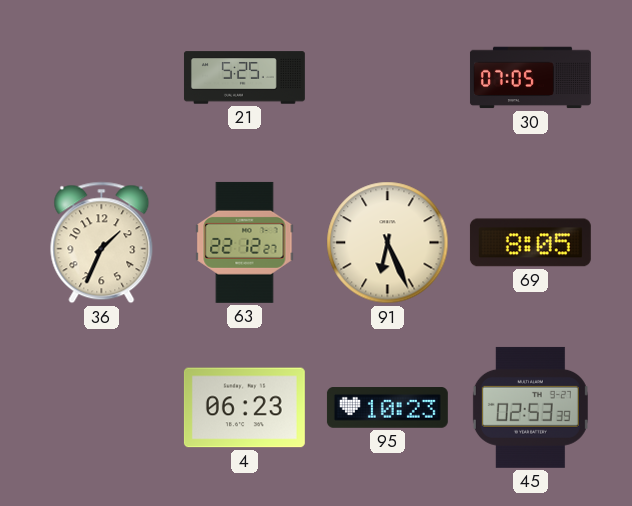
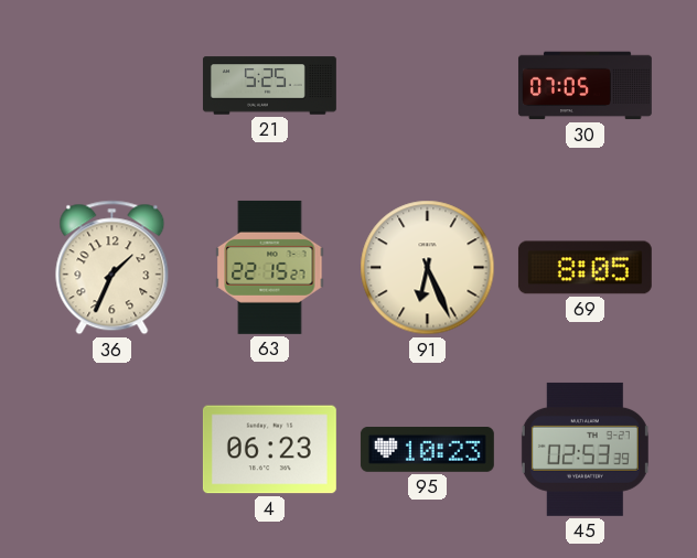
63: 22:12 -> 22:15
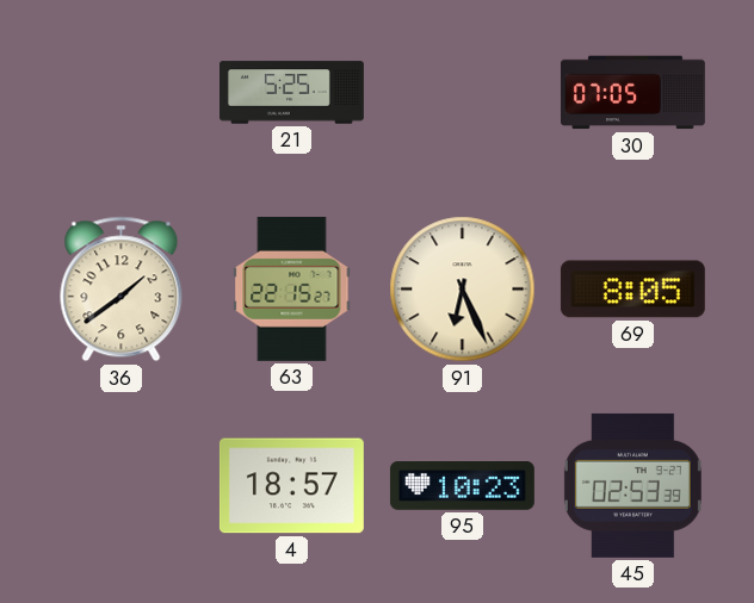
36: 1:34 -> 1:39
4: 06:23 -> 18:57
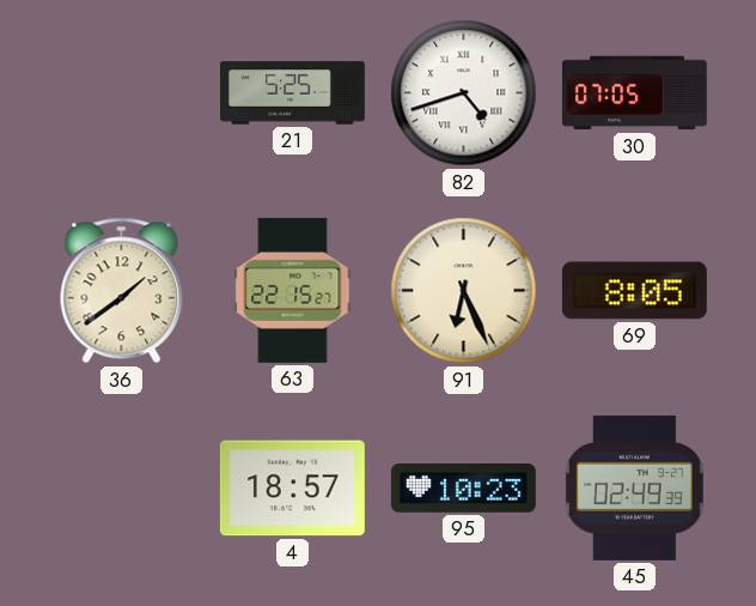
82: none -> 4:42
45: 02:53 -> 02:49
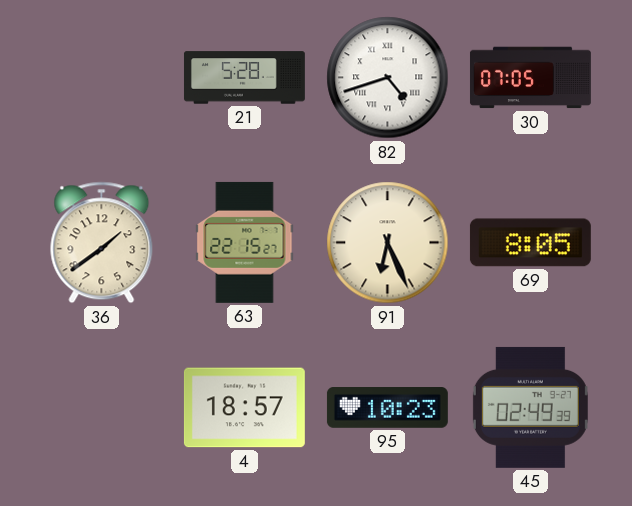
21: 5:25 -> 5:28
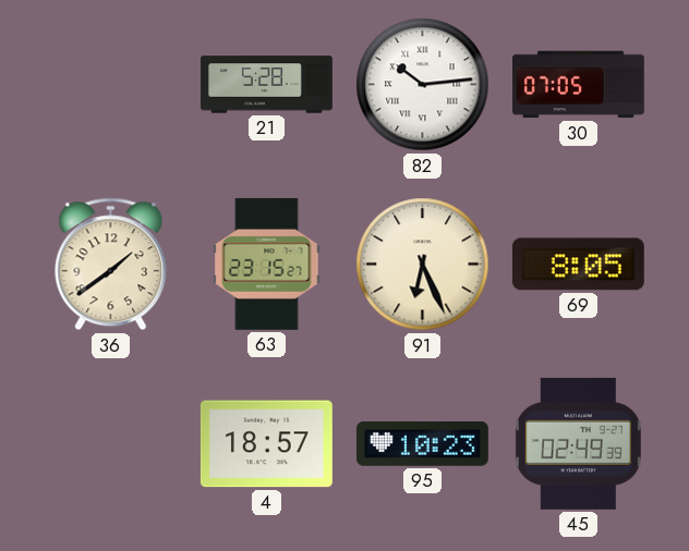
82: 4:42 -> 10:14
63: 22:15 -> 23:15
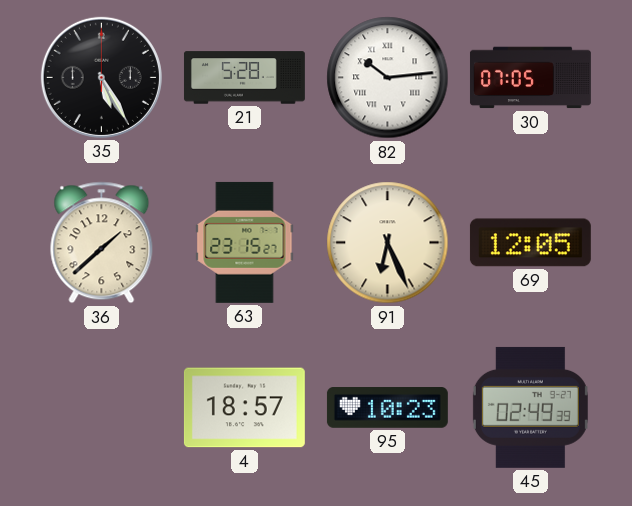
35: none -> 5:25
36: 1:39 -> 1:38
69: 8:05 -> 12:05
